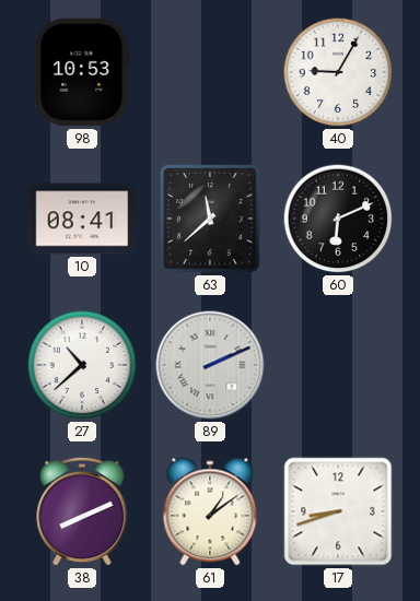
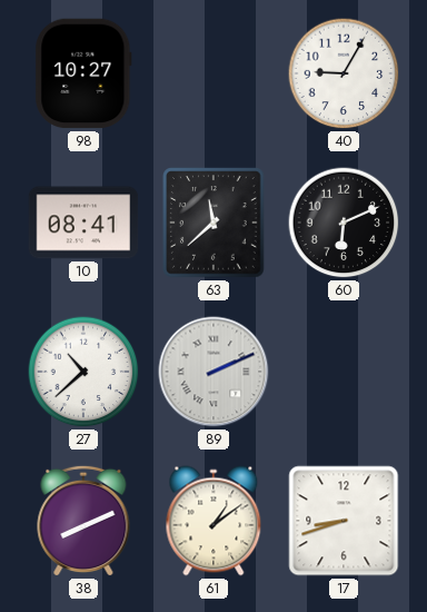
98: 10:53 -> 10:27
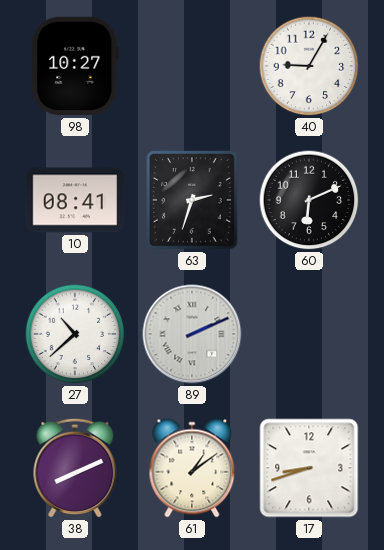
63: 11:38 -> 2:33
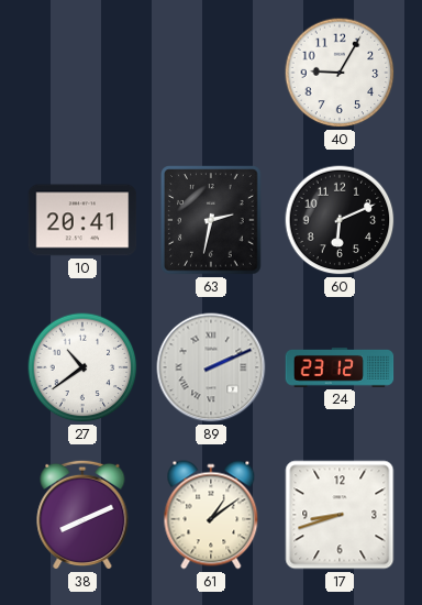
98: 10:27 -> none
10: 08:41 -> 20:41
63: 2:33 -> 2:32
27: 10:38 -> 10:39
24: none -> 23:12
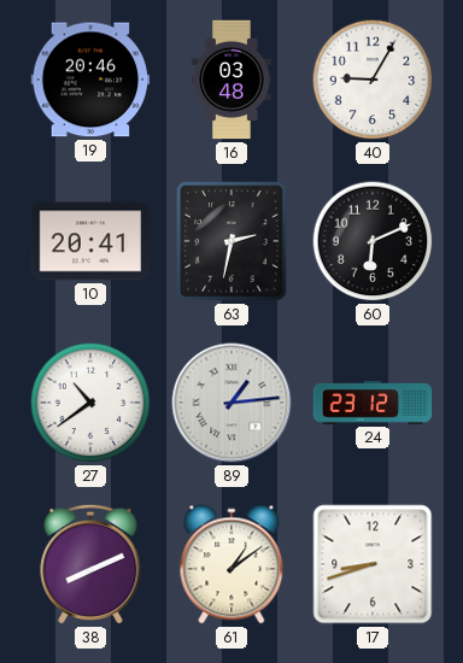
19: none -> 20:46
16: none -> 03:48
89: 2:11 -> 1:14
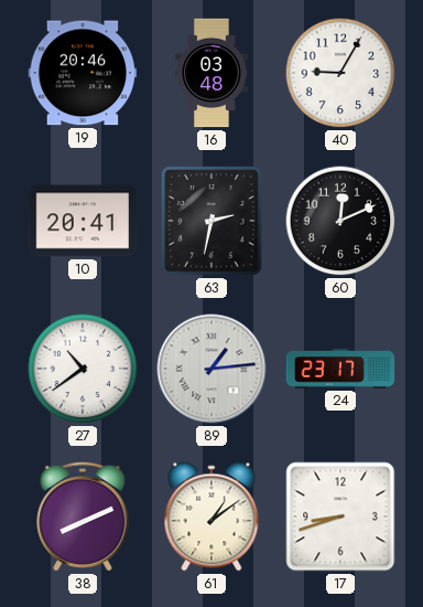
60: 6:11 -> 12:11
24: 23:12 -> 23:17
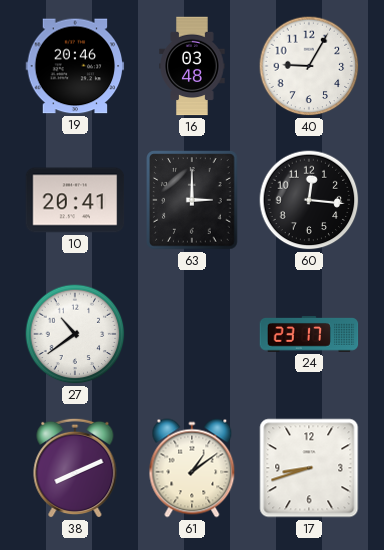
63: 2:32 -> 3:00
60: 12:11 -> 12:16
89: 1:14 -> none
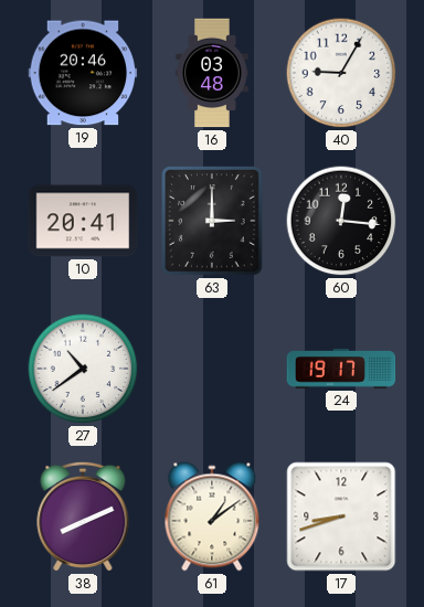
24: 23:17 -> 19:17
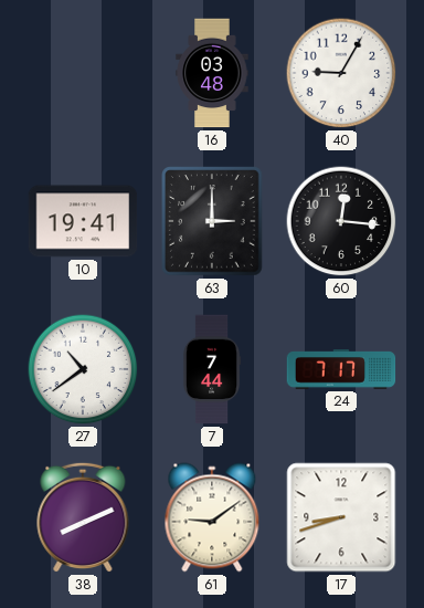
19: 20:46 -> none
10: 20:41 -> 19:41
7: none -> 7:44
24: 19:17 -> 7:17
61: 1:09 -> 9:09
